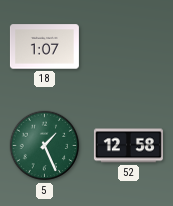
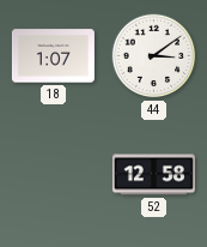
44: none -> 3:09
5: 1:26 -> none
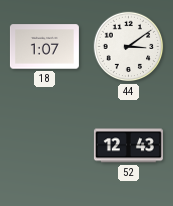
52: 12:58 -> 12:43
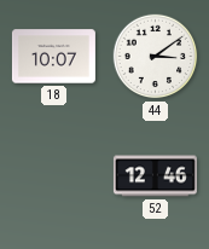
18: 1:07 -> 10:07
52: 12:43 -> 12:46
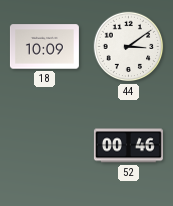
18: 10:07 -> 10:09
52: 12:46 -> 00:46
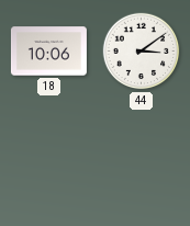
18: 10:09 -> 10:06
52: 00:46 -> none
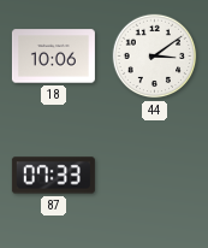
87: none -> 07:33
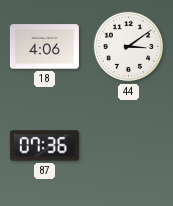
18: 10:06 -> 4:06
87: 07:33 -> 07:36
